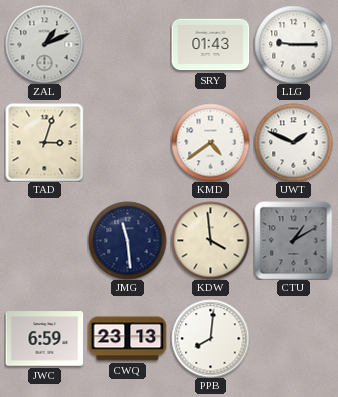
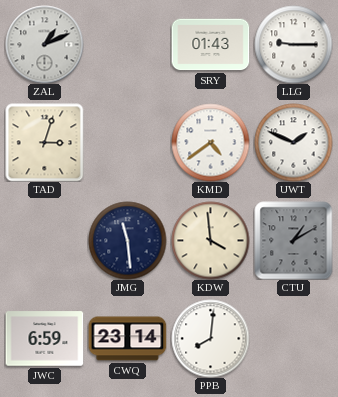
CWQ: 23:13 -> 23:14
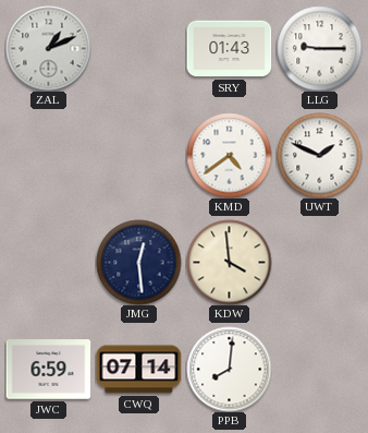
TAD: 3:03 -> none
JMG: 11:29 -> 12:29
CTU: 1:10 -> none
CWQ: 23:14 -> 07:14
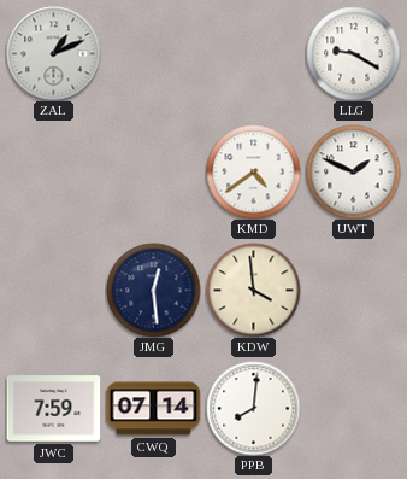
SRY: 01:43 -> none
LLG: 9:15 -> 9:20
JWC: 6:59 -> 7:59
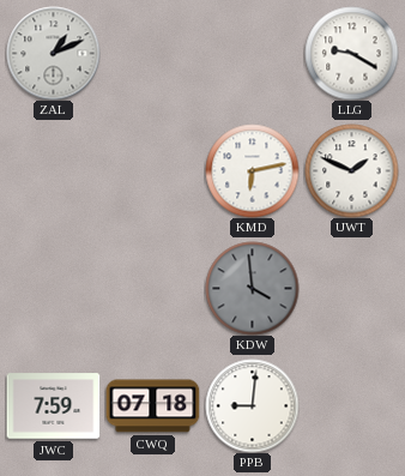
KMD: 4:39 -> 6:13
JMG: 12:29 -> none
KDW dial: cream -> grey
CWQ: 07:14 -> 07:18
PPB: 8:01 -> 9:01
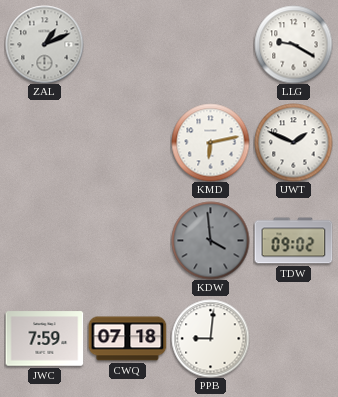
TDW: none -> 09:02
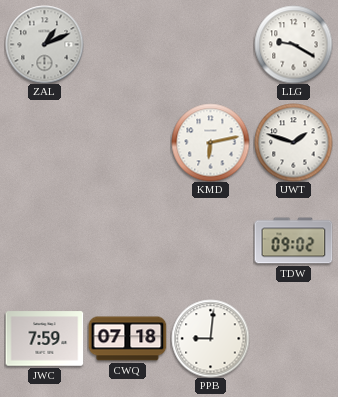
UWT: 1:49 -> 1:48
KDW: 3:59 -> none
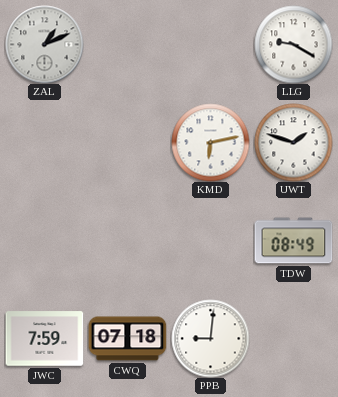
TDW: 09:02 -> 08:49
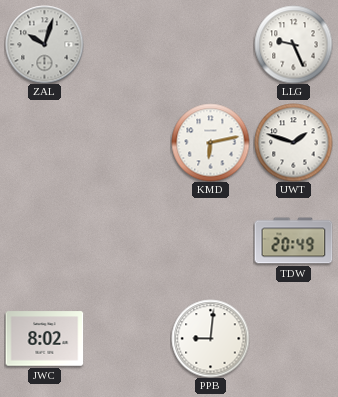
ZAL: 1:11 -> 10:03
LLG: 9:20 -> 9:26
TDW: 08:49 -> 20:49
JWC: 7:59 -> 8:02
CWQ: 07:18 -> none
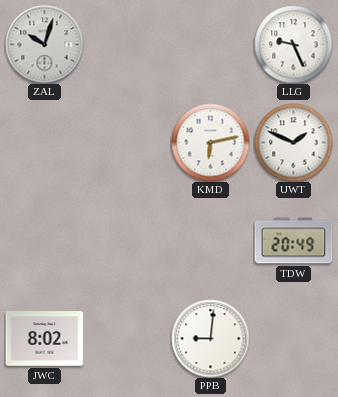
UWT: 1:48 -> 1:49
